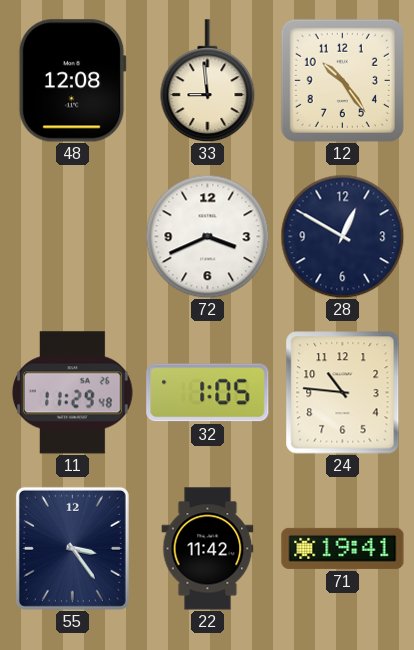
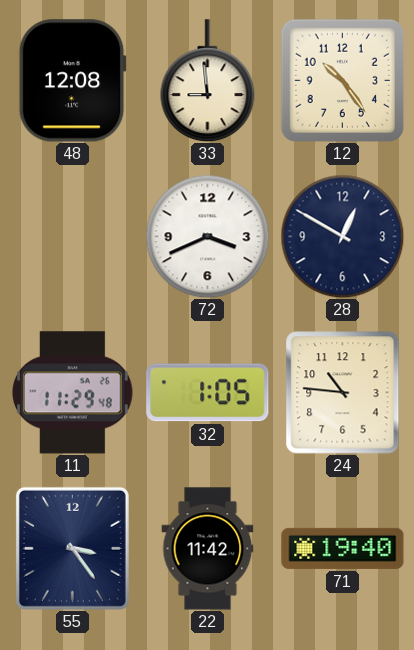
71: 19:41 -> 19:40
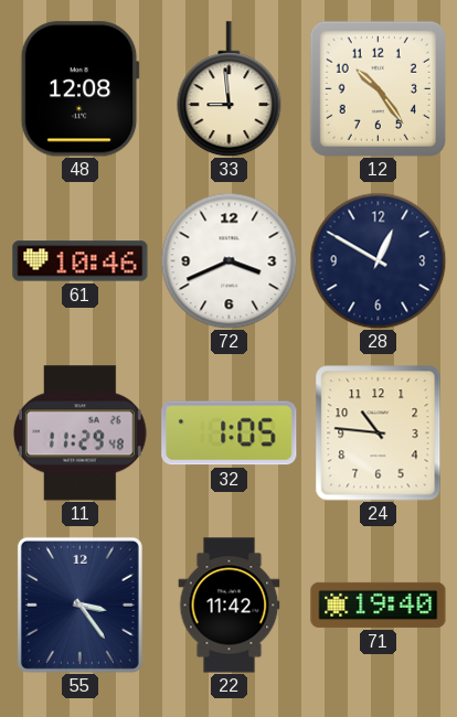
61: none -> 10:46
